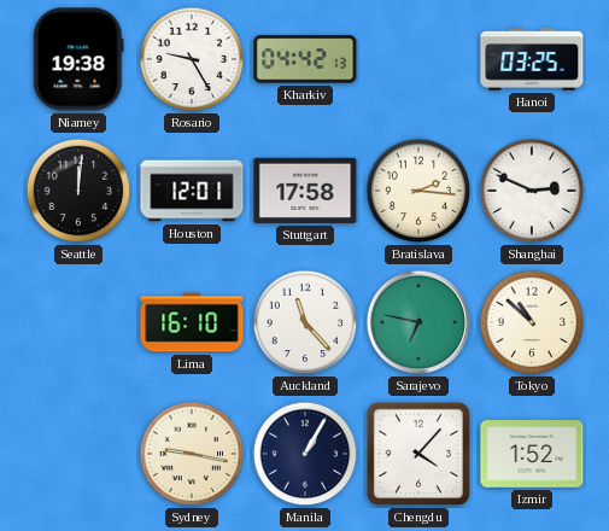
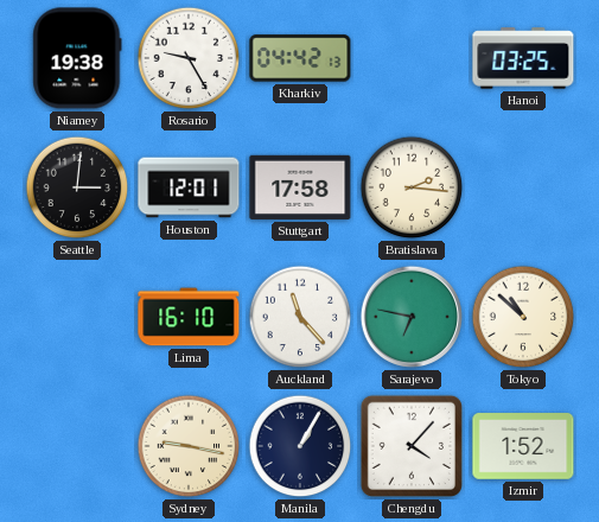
Seattle: 12:01 -> 3:01
Shanghai: 2:49 -> none
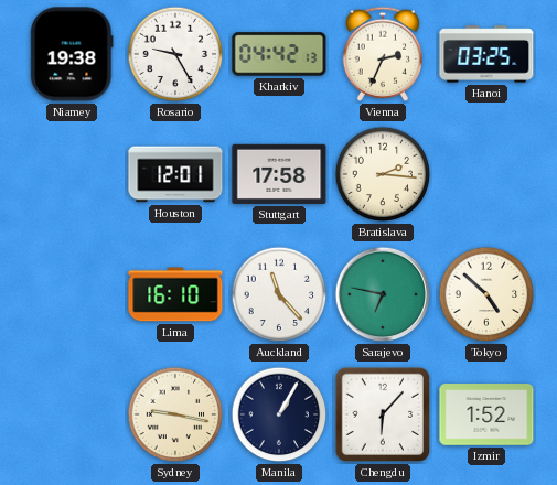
Vienna: none -> 2:34
Seattle: 3:01 -> none
Tokyo: 10:52 -> 4:52
Chengdu: 4:07 -> 6:07
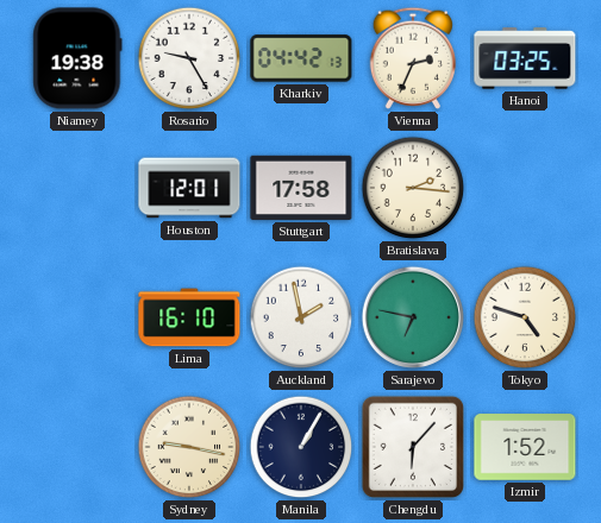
Auckland: 11:23 -> 1:58
Tokyo: 4:52 -> 4:48
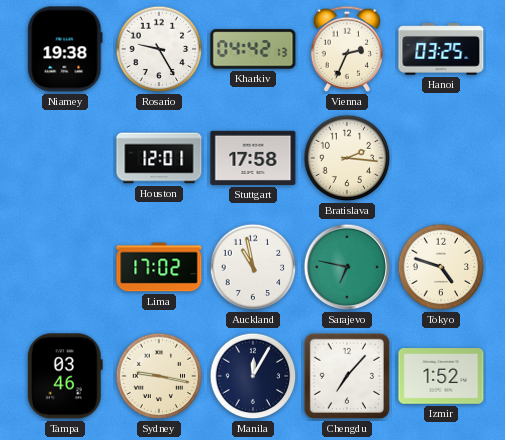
Lima: 16:10 -> 17:02
Auckland: 1:58 -> 10:58
Tampa: none -> 03:46
Manila: 1:05 -> 12:05
Chengdu: 6:07 -> 7:07
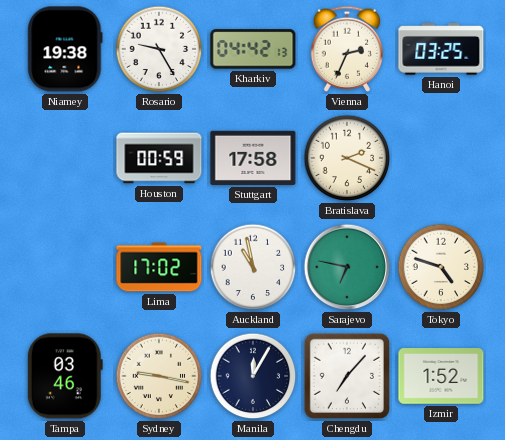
Houston: 12:01 -> 00:59
Bratislava: 2:16 -> 2:19
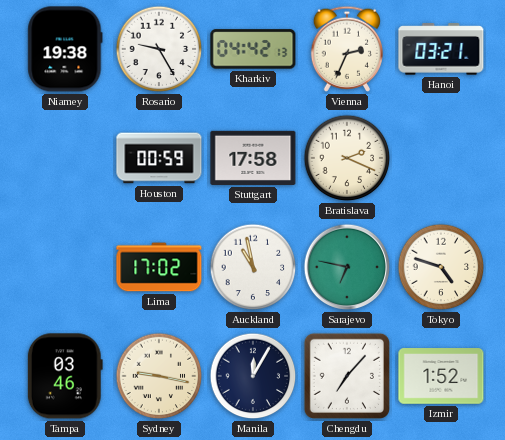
Hanoi: 03:25 -> 03:21
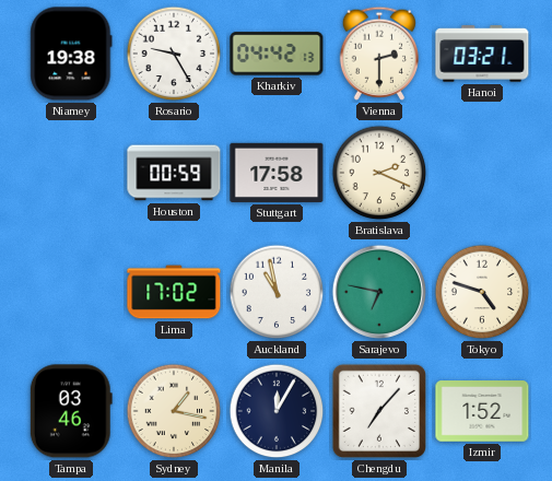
Vienna: 2:34 -> 2:30
Sydney: 9:17 -> 1:17
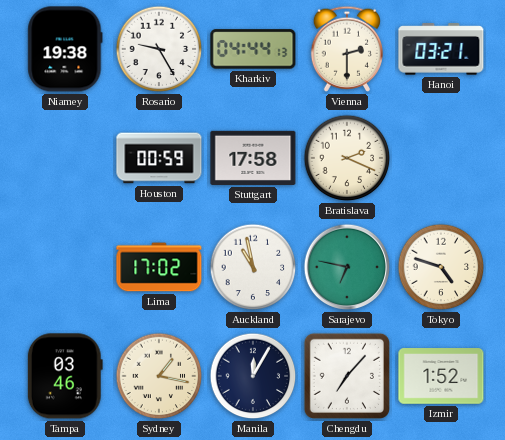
Kharkiv: 04:42 -> 04:44
